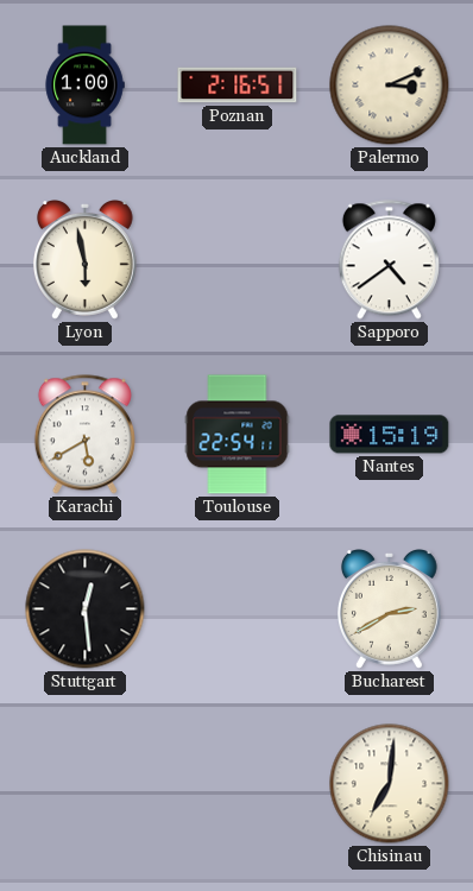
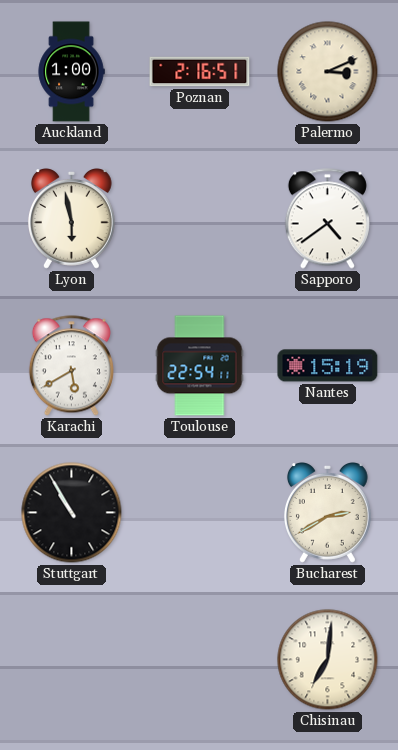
Stuttgart: 12:29 -> 10:55
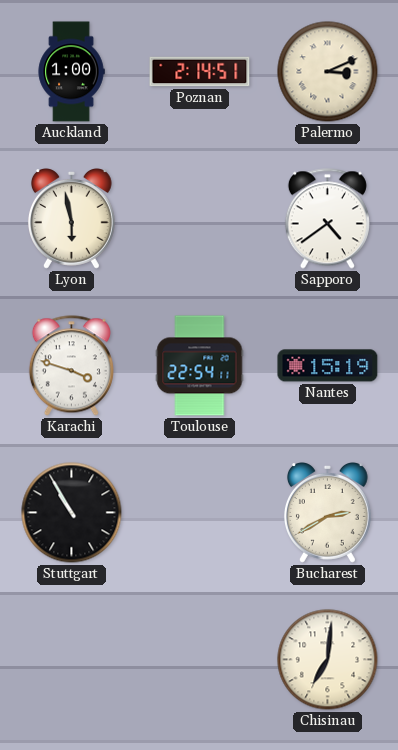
Poznan: 2:16 -> 2:14
Karachi: 5:40 -> 3:48
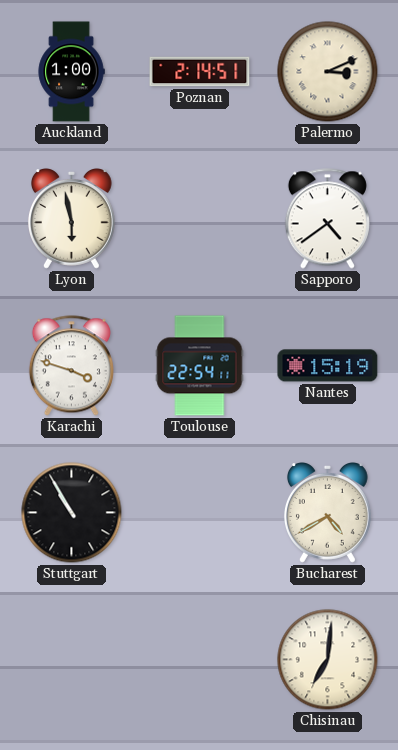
Bucharest: 2:40 -> 4:40
